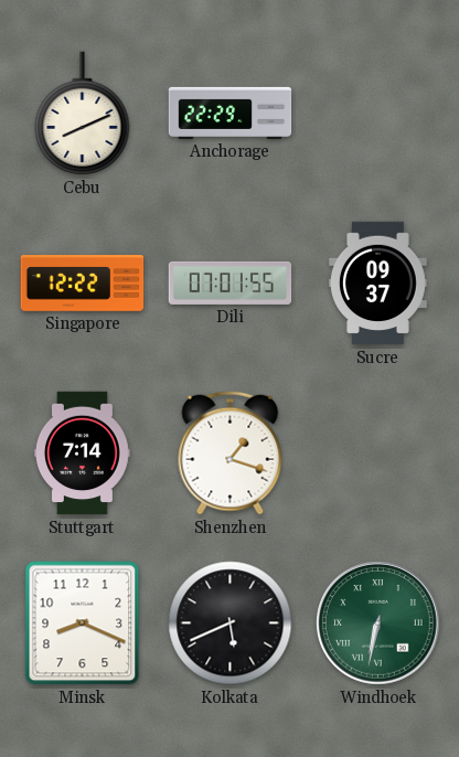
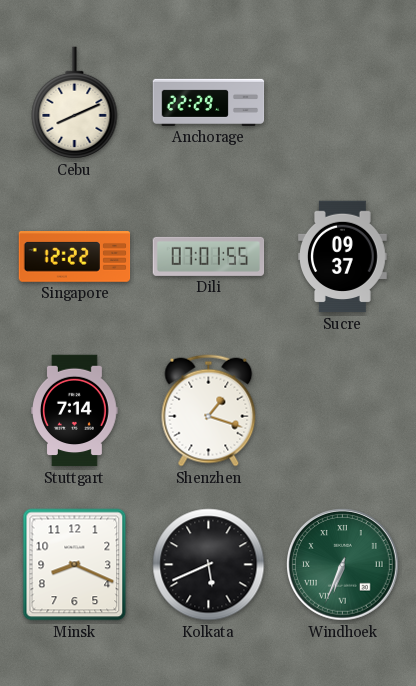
Windhoek: 6:32 -> 6:34
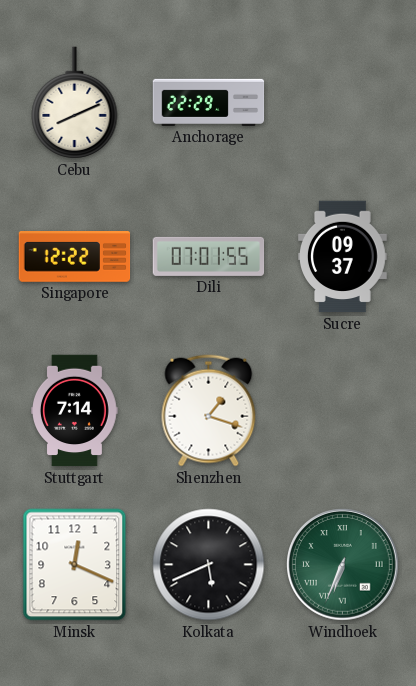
Minsk: 8:19 -> 12:19
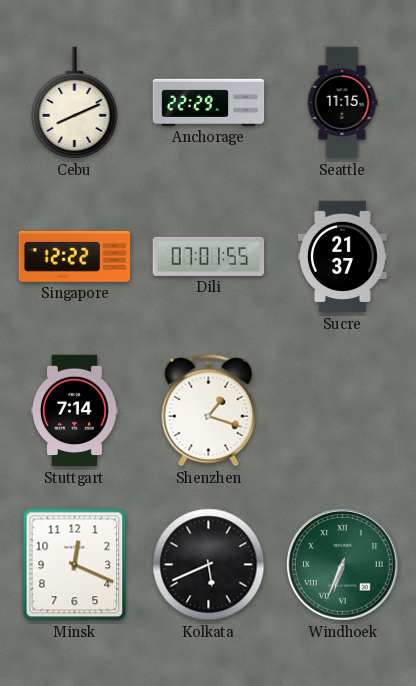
Seattle: none -> 11:15
Sucre: 09:37 -> 21:37
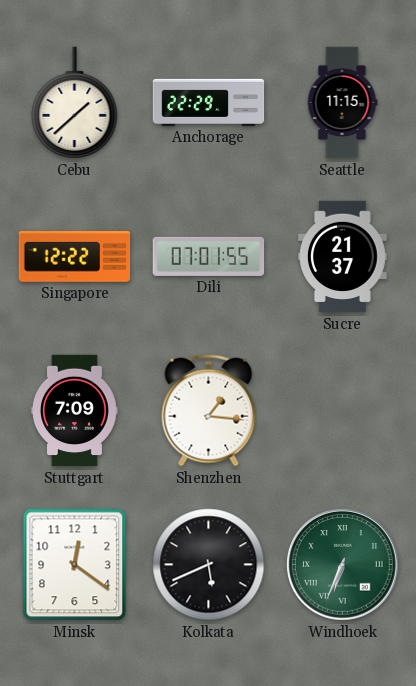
Cebu: 8:11 -> 1:38
Stuttgart: 7:14 -> 7:09
Shenzhen: 1:18 -> 1:16
Minsk: 12:19 -> 12:21
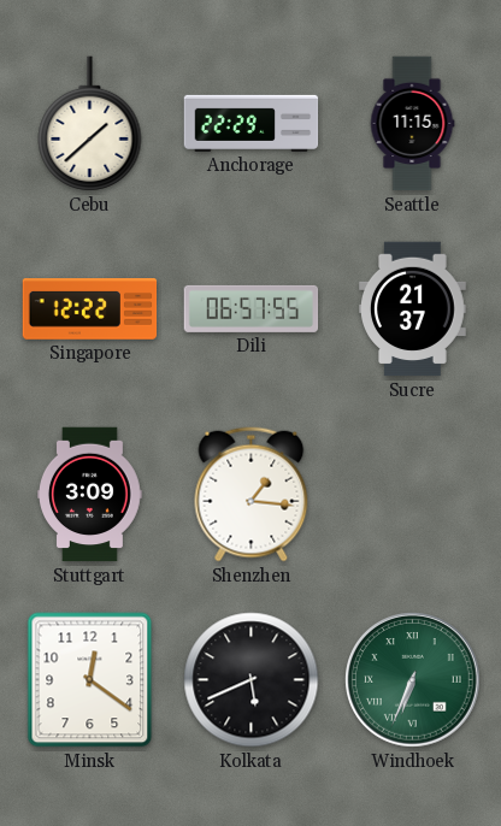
Dili: 07:01 -> 06:57
Stuttgart: 7:09 -> 3:09
